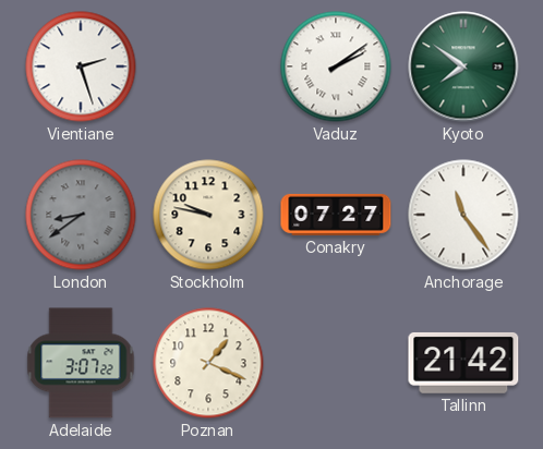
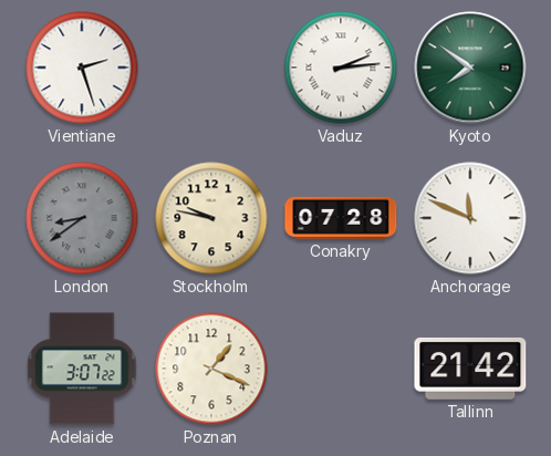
Vaduz: 2:09 -> 2:14
Conakry: 07:27 -> 07:28
Anchorage: 11:24 -> 11:49
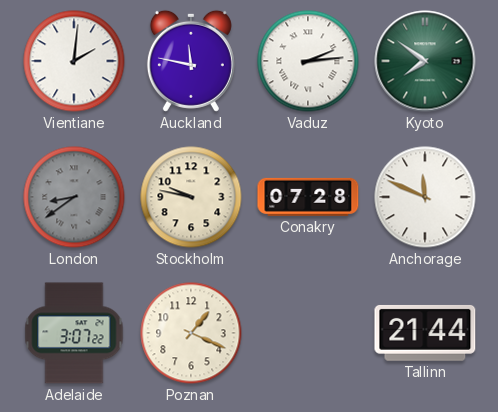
Vientiane: 2:27 -> 2:01
Auckland: none -> 11:47
Tallinn: 21:42 -> 21:44
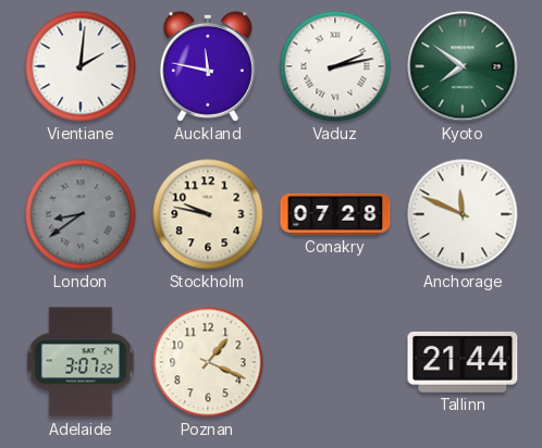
Vaduz: 2:14 -> 2:13
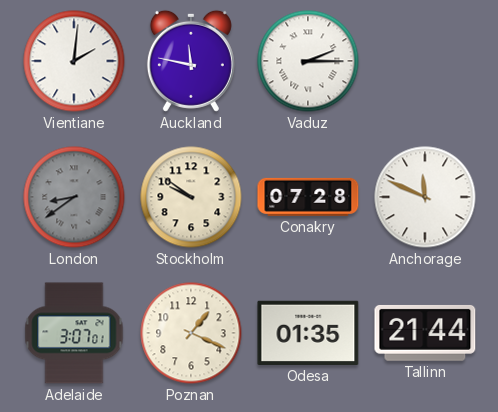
Vaduz: 2:13 -> 2:15
Kyoto: 7:51 -> none
Stockholm: 9:47 -> 9:51
Adelaide: 3:07:22 -> 3:07:01
Odesa: none -> 01:35
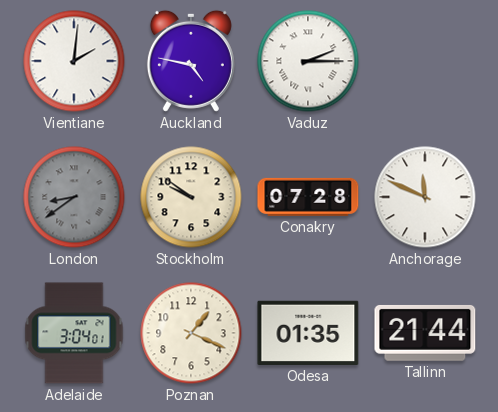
Auckland: 11:47 -> 4:47
Adelaide: 3:07 -> 3:04
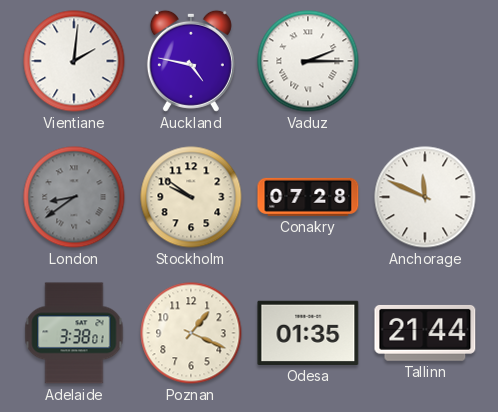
Adelaide: 3:04 -> 3:38
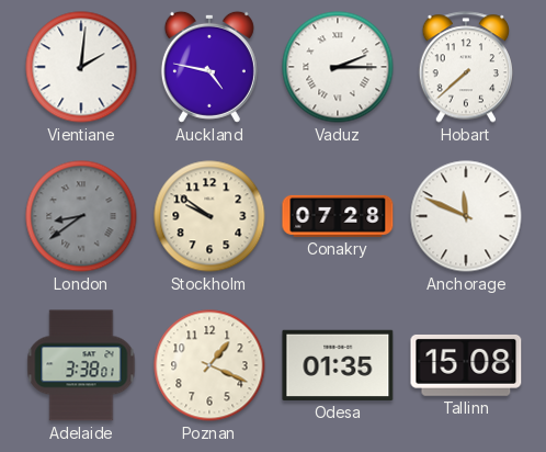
Hobart: none -> 7:38
Tallinn: 21:44 -> 15:08
